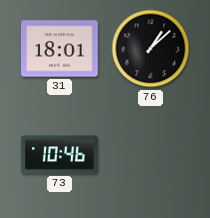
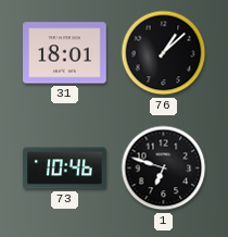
1: none -> 6:48
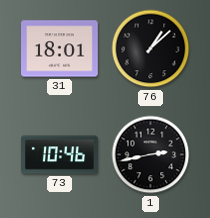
1: 6:48 -> 2:43
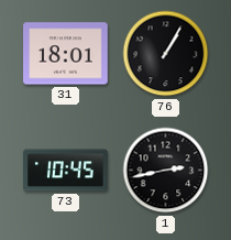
76: 1:08 -> 1:05
73: 10:46 -> 10:45
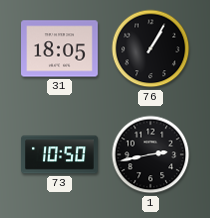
31: 18:01 -> 18:05
73: 10:45 -> 10:50
